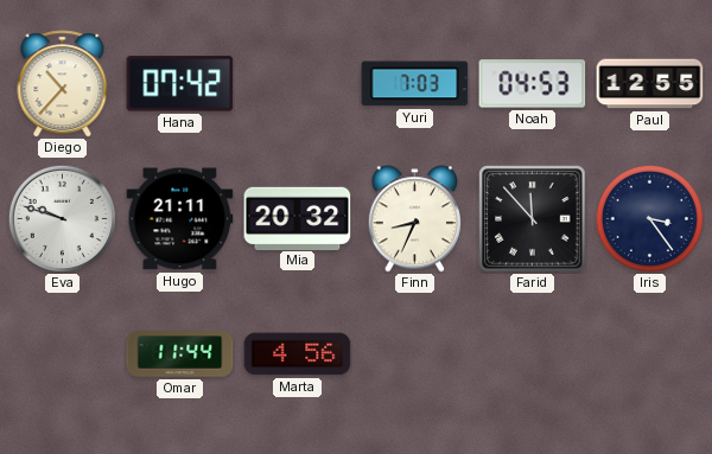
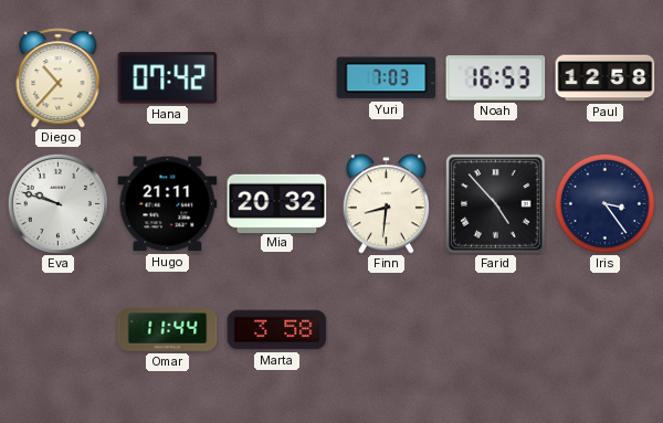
Noah: 04:53 -> 16:53
Paul: 12:55 -> 12:58
Finn: 8:34 -> 8:31
Farid: 11:53 -> 4:53
Marta: 4:56 -> 3:58
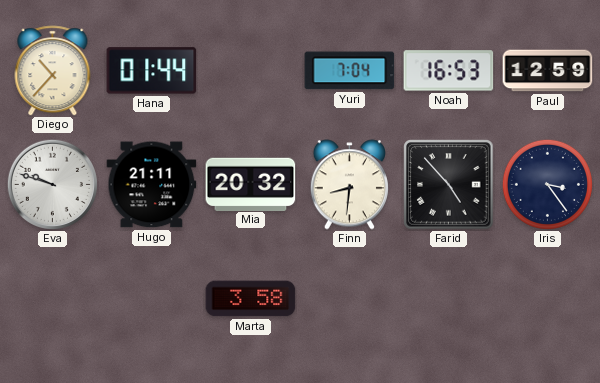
Hana: 07:42 -> 01:44
Yuri: 7:03 -> 7:04
Paul: 12:58 -> 12:59
Omar: 11:44 -> none
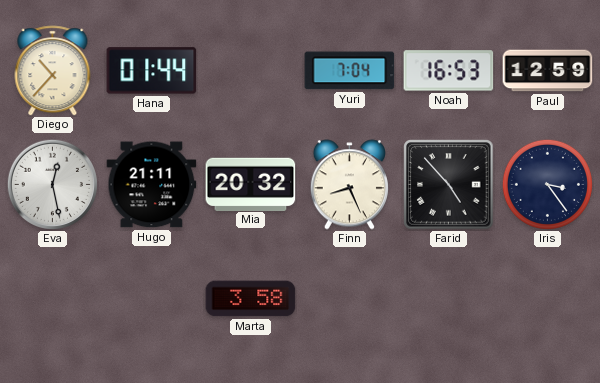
Eva: 9:48 -> 12:28
Finn: 8:31 -> 8:26
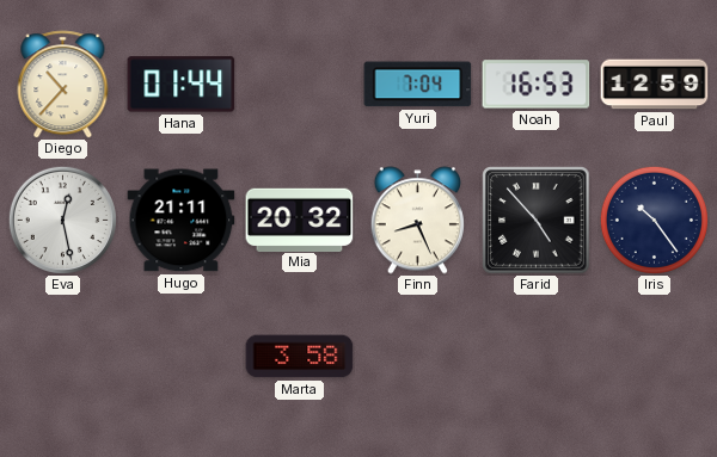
Iris: 3:24 -> 10:24
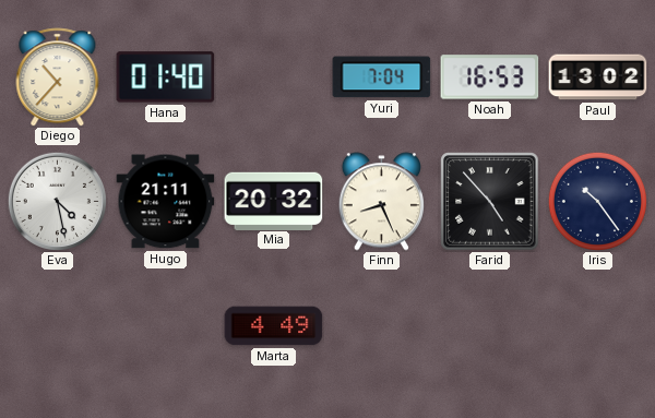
Hana: 01:44 -> 01:40
Paul: 12:59 -> 13:02
Eva: 12:28 -> 4:28
Marta: 3:58 -> 4:49
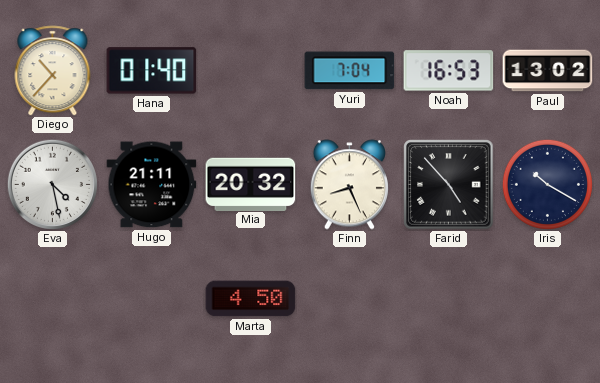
Iris: 10:24 -> 10:20
Marta: 4:49 -> 4:50
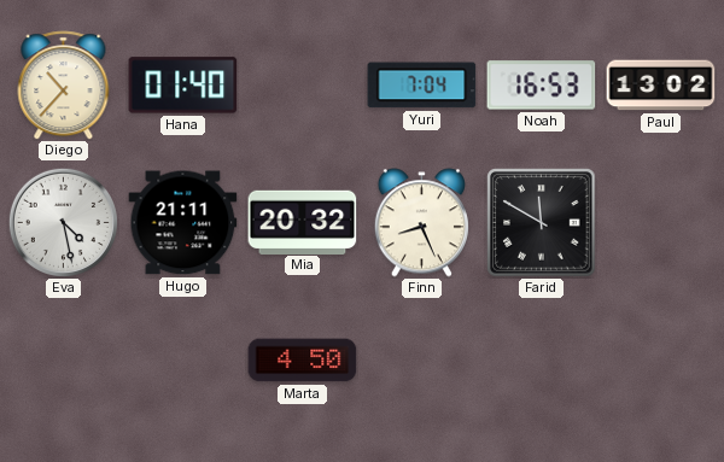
Farid: 4:53 -> 11:50
Iris: 10:20 -> none
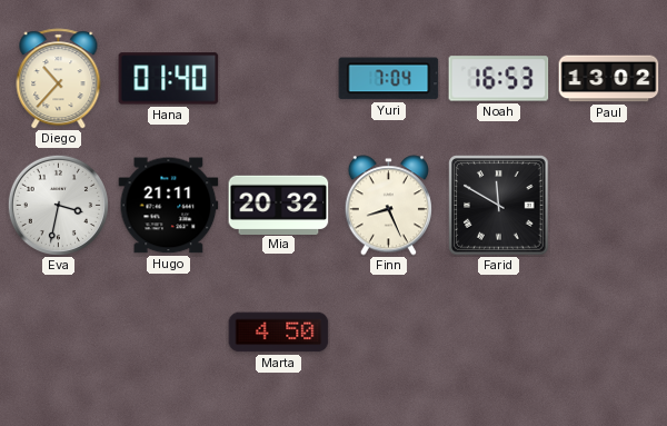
Eva: 4:28 -> 3:32
